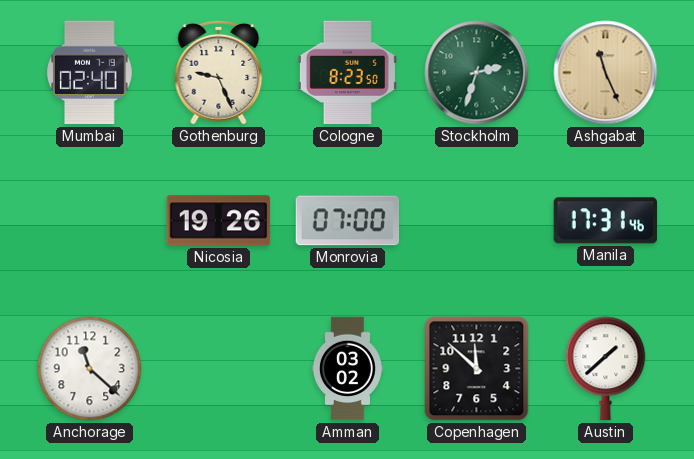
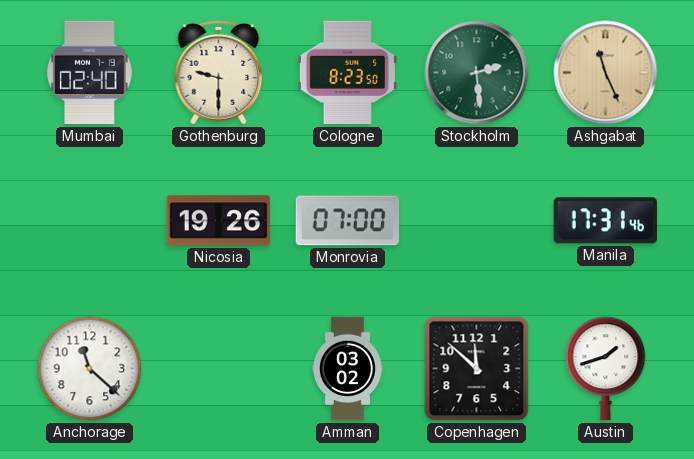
Gothenburg: 9:26 -> 9:30
Stockholm: 2:33 -> 2:29
Austin: 1:38 -> 1:42
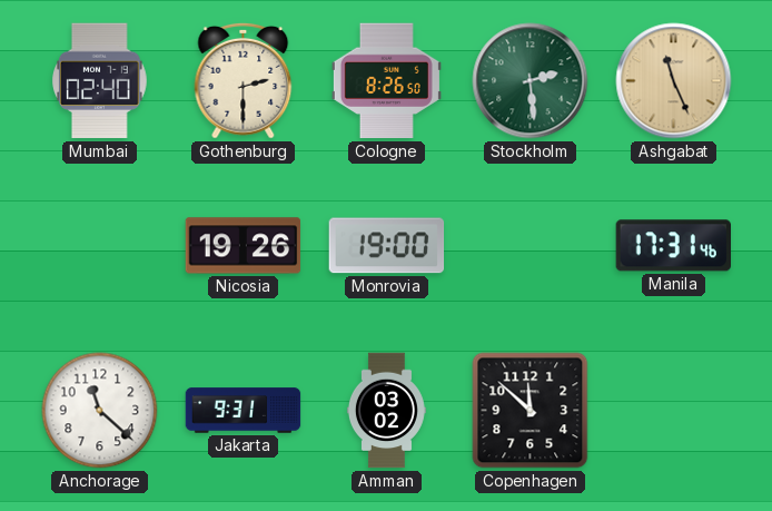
Gothenburg: 9:30 -> 2:30
Cologne: 8:23 -> 8:26
Monrovia: 07:00 -> 19:00
Jakarta: none -> 9:31
Austin: 1:42 -> none
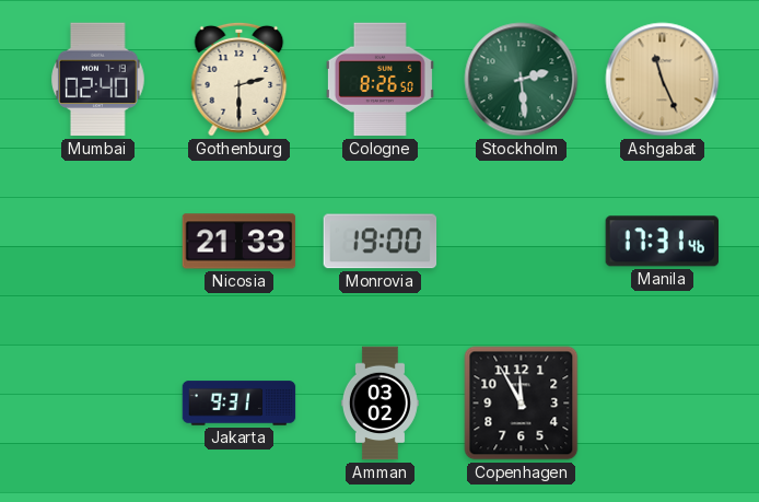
Nicosia: 19:26 -> 21:33
Anchorage: 11:22 -> none
Copenhagen: 11:52 -> 11:55
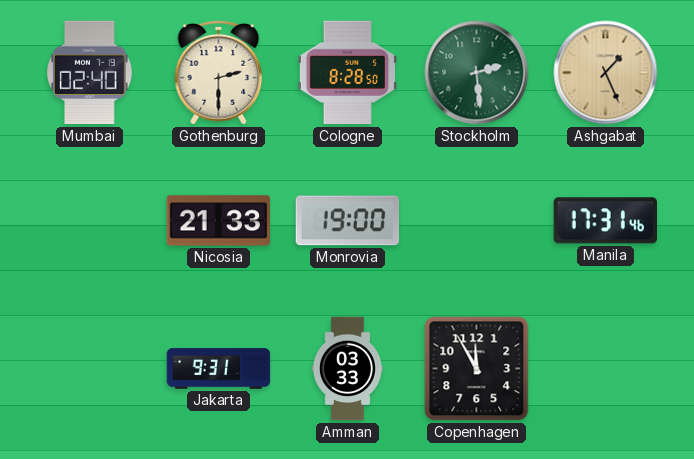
Cologne: 8:26 -> 8:28
Ashgabat: 11:26 -> 1:26
Amman: 03:02 -> 03:33
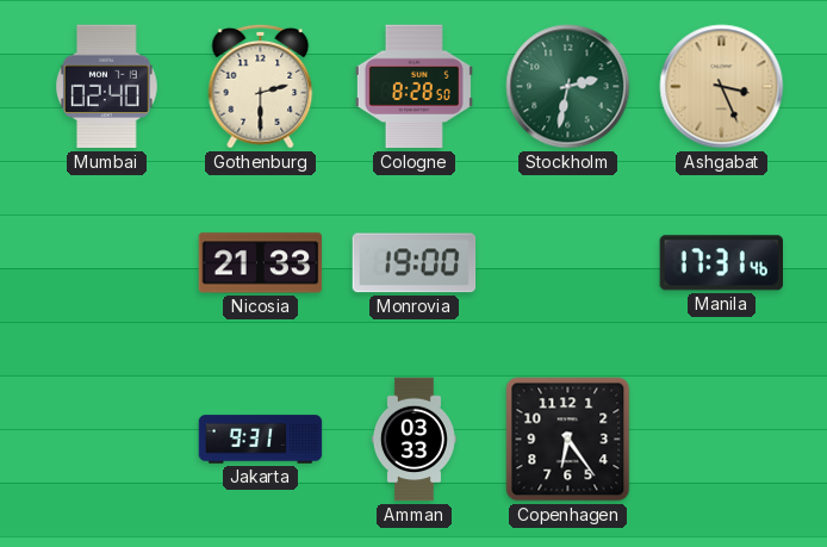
Stockholm: 2:29 -> 2:32
Ashgabat: 1:26 -> 3:26
Copenhagen: 11:55 -> 6:24
